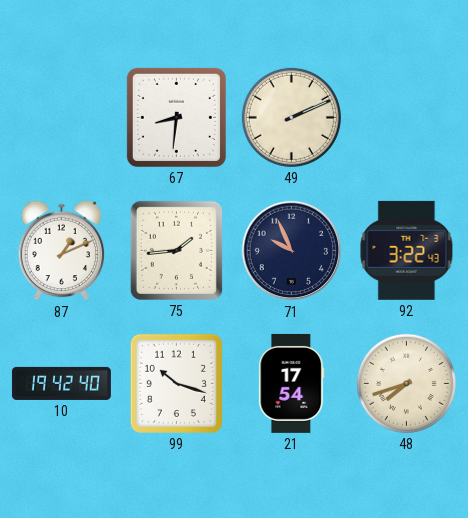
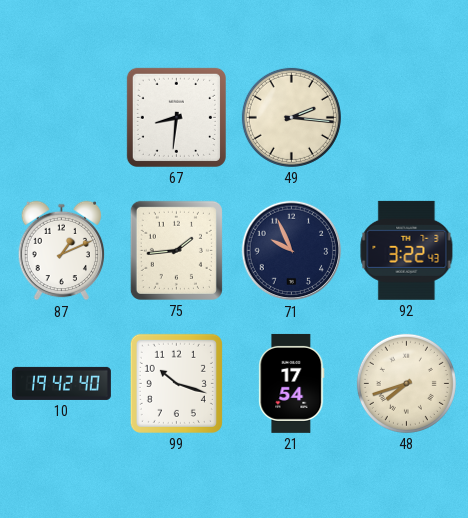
49: 2:11 -> 2:16
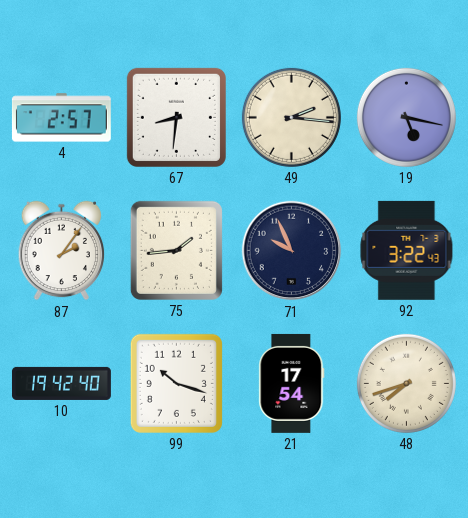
4: none -> 2:57
19: none -> 5:17
87: 1:11 -> 2:06
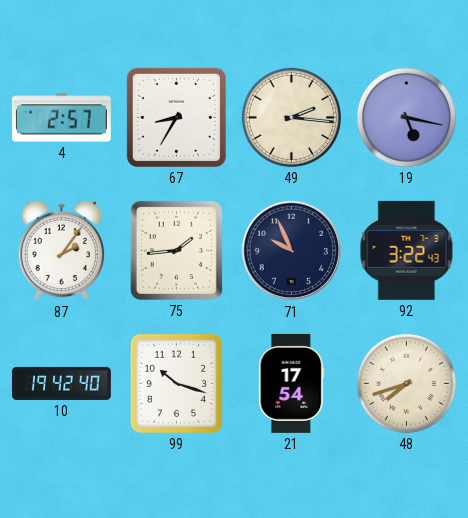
67: 8:31 -> 8:35
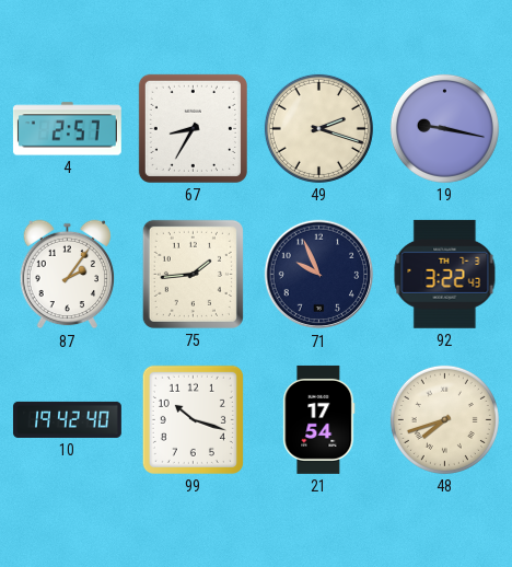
49: 2:16 -> 2:18
19: 5:17 -> 9:17
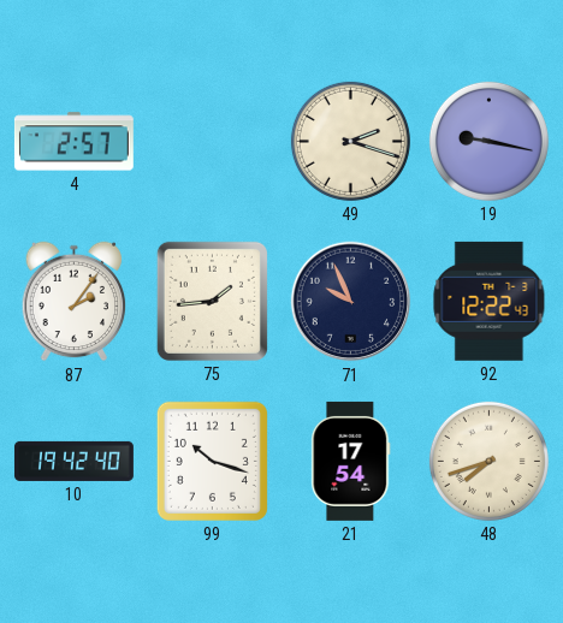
67: 8:35 -> none
92: 3:22 -> 12:22
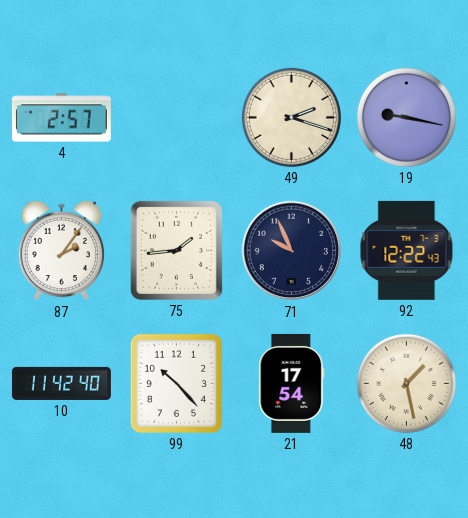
10: 19:42 -> 11:42
99: 10:18 -> 10:23
48: 7:42 -> 1:28
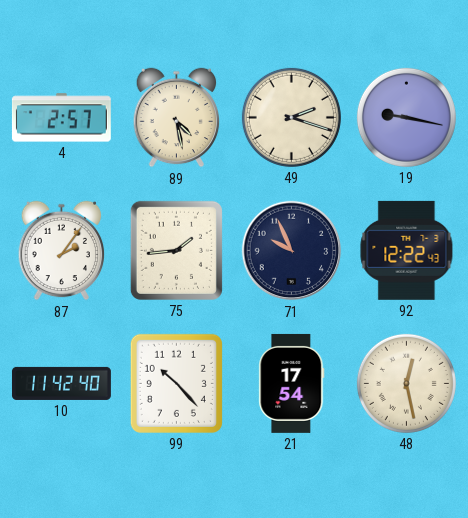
89: none -> 4:28
48: 1:28 -> 12:28
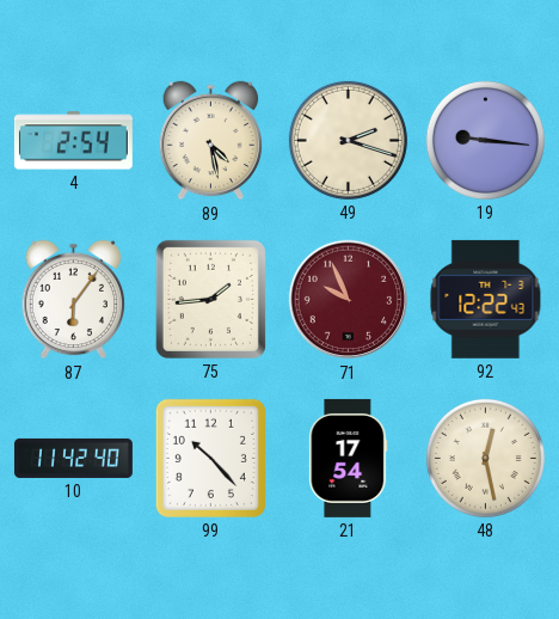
4: 2:57 -> 2:54
19: 9:17 -> 9:16
87: 2:06 -> 6:06
71 dial: navy -> burgundy
